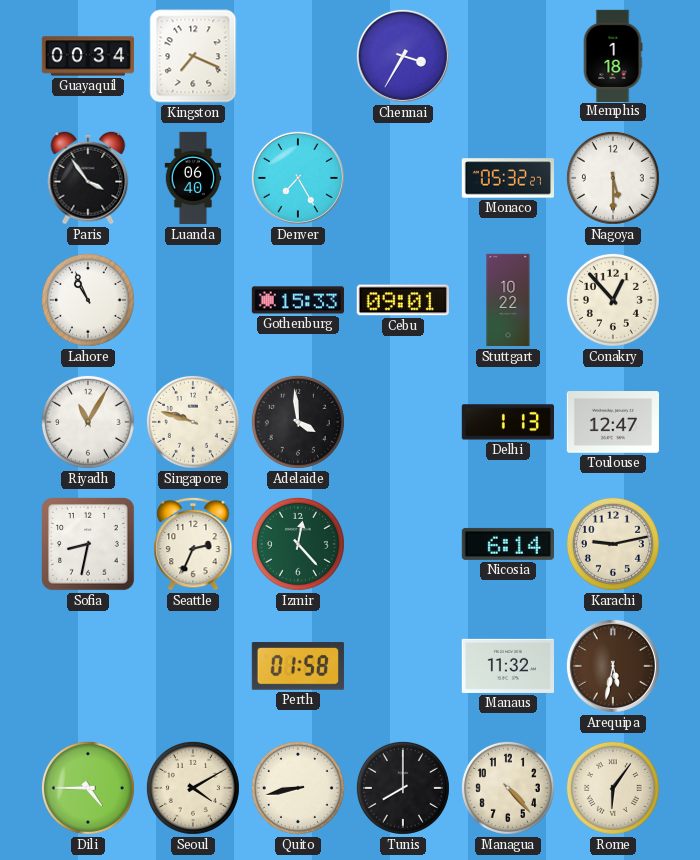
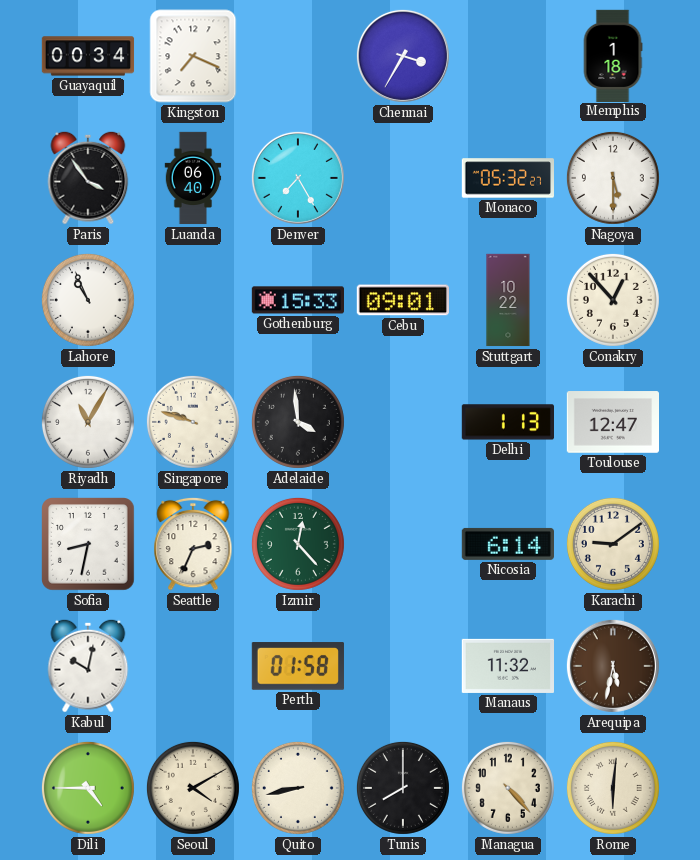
Karachi: 9:13 -> 9:09
Kabul: none -> 10:02
Rome: 6:06 -> 6:01
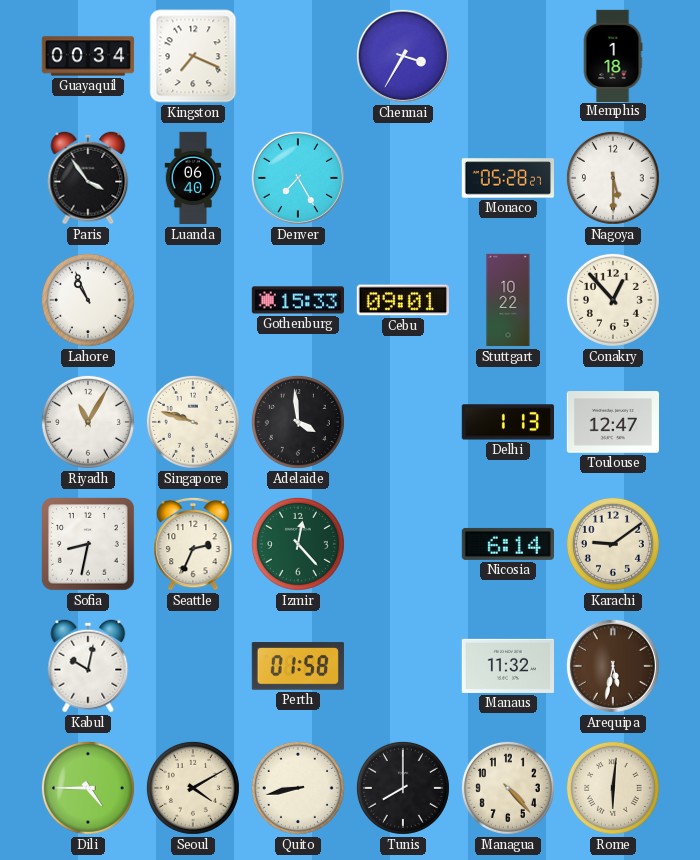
Monaco: 05:32 -> 05:28
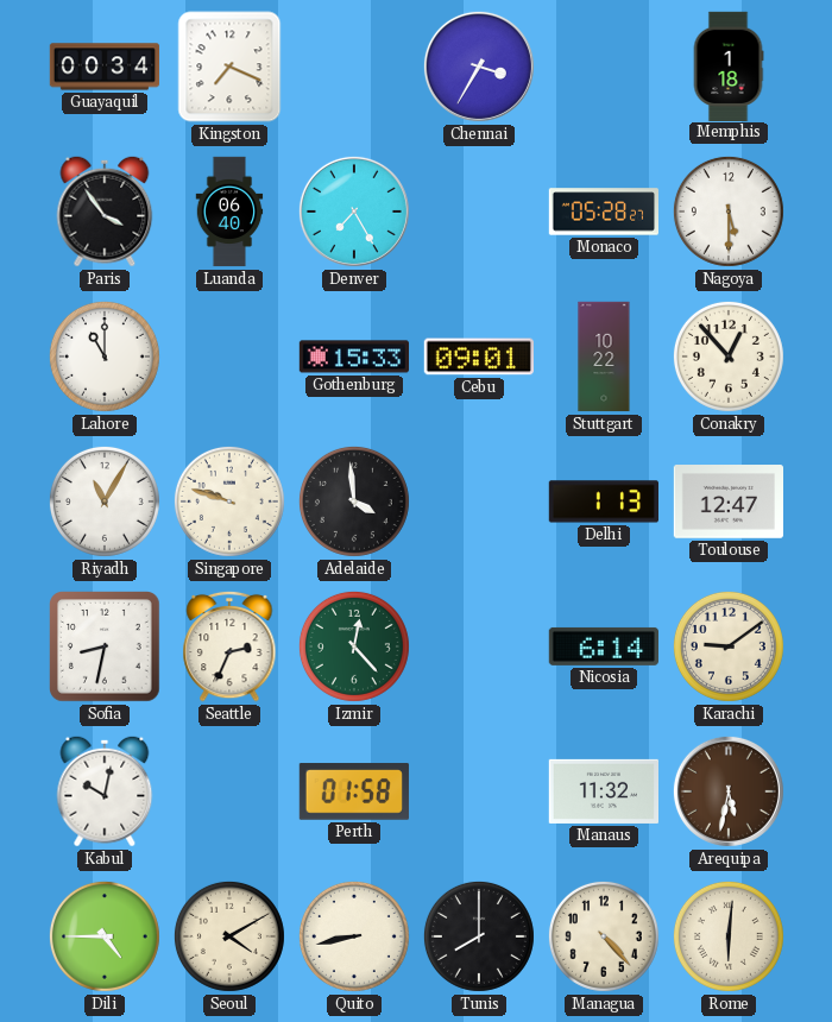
Lahore: 10:56 -> 11:00
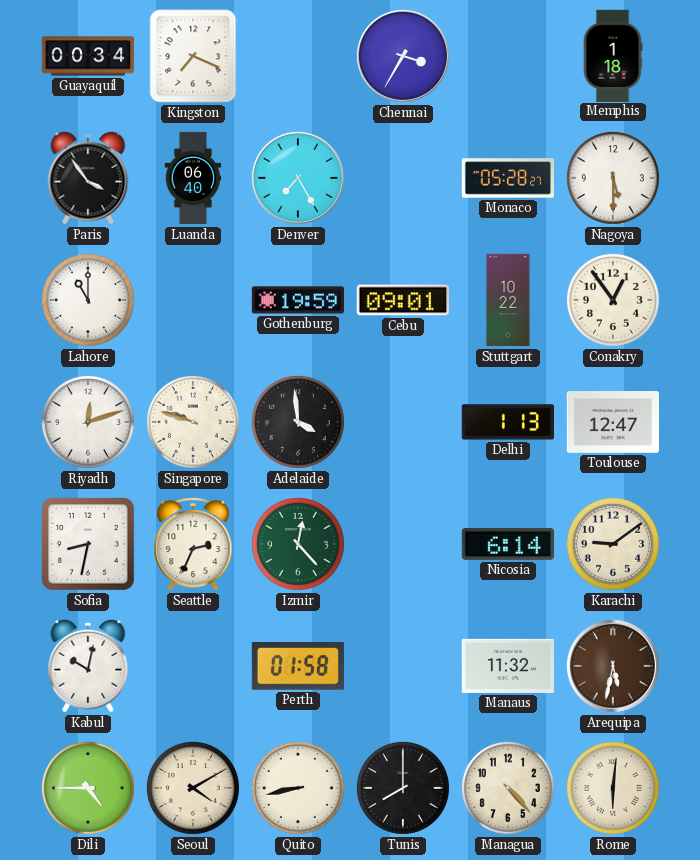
Gothenburg: 15:33 -> 19:59
Conakry: 12:53 -> 12:54
Riyadh: 11:05 -> 12:12
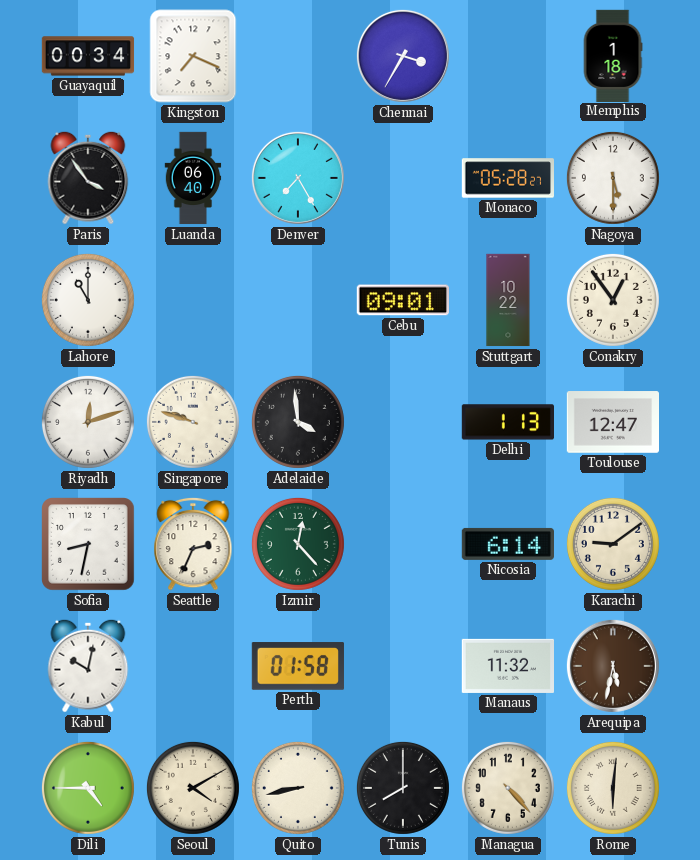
Gothenburg: 19:59 -> none
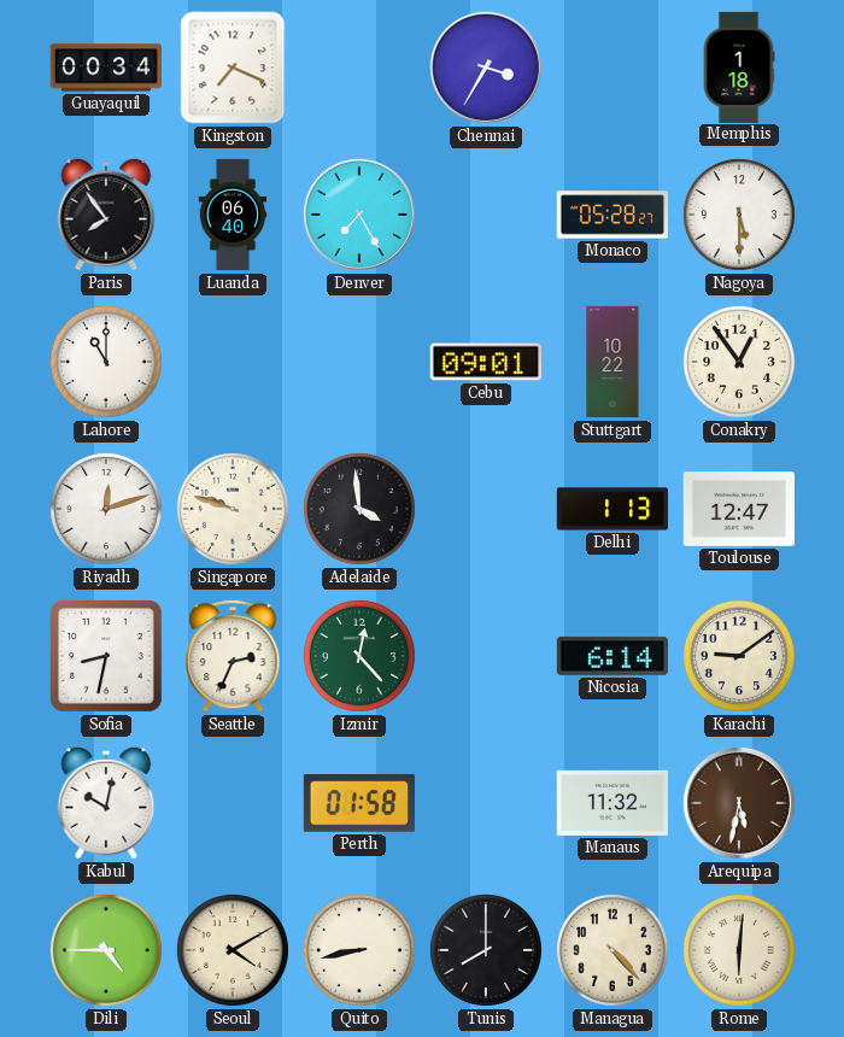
Paris: 3:54 -> 7:54
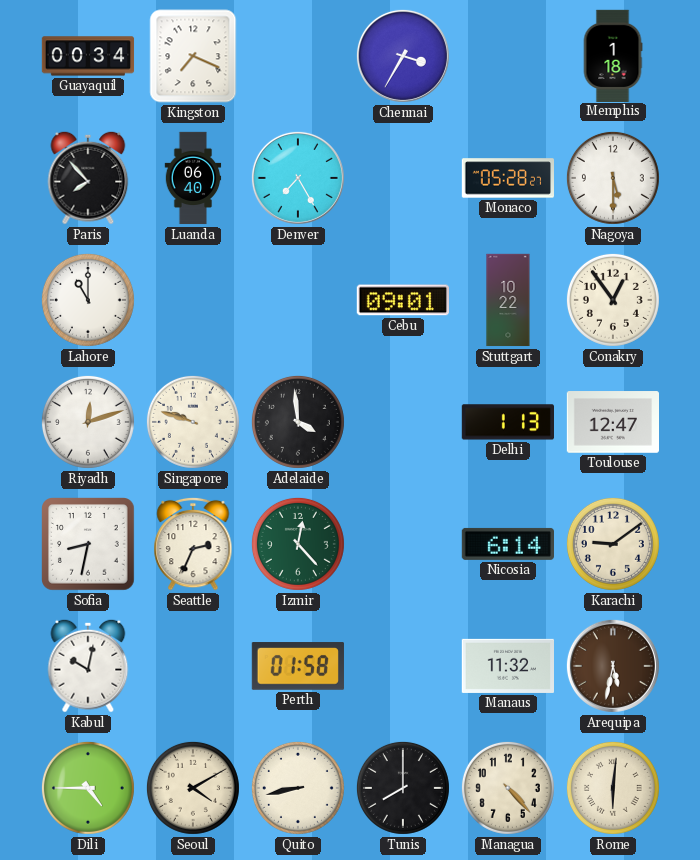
Paris: 7:54 -> 7:53
